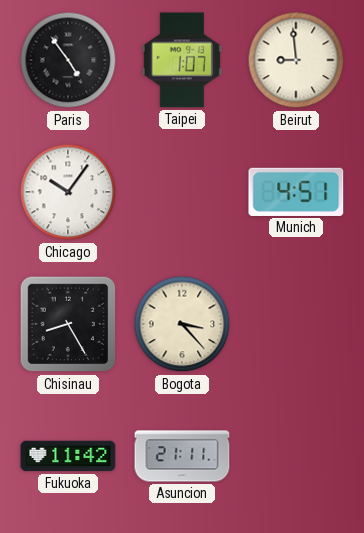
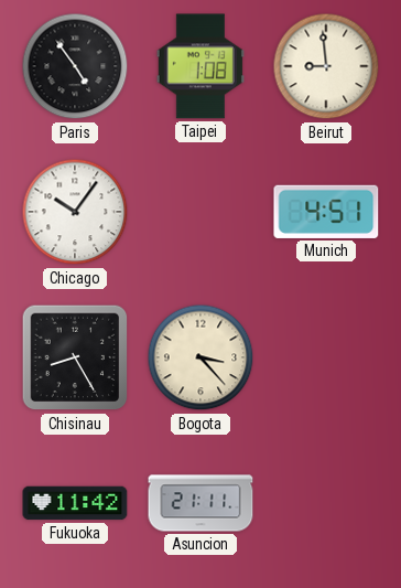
Taipei: 1:07 -> 1:08
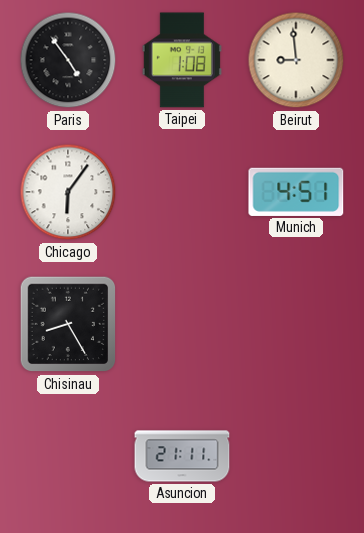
Chicago: 10:06 -> 6:06
Bogota: 3:23 -> none
Fukuoka: 11:42 -> none
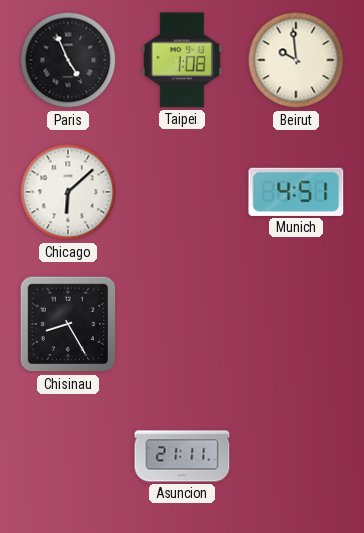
Paris: 4:54 -> 4:56
Beirut: 8:59 -> 9:59
Chicago: 6:06 -> 6:08
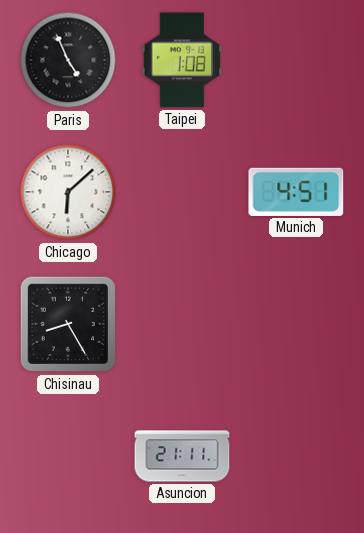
Beirut: 9:59 -> none
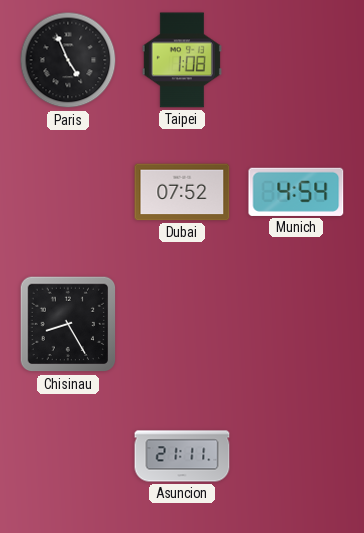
Chicago: 6:08 -> none
Dubai: none -> 07:52
Munich: 4:51 -> 4:54
